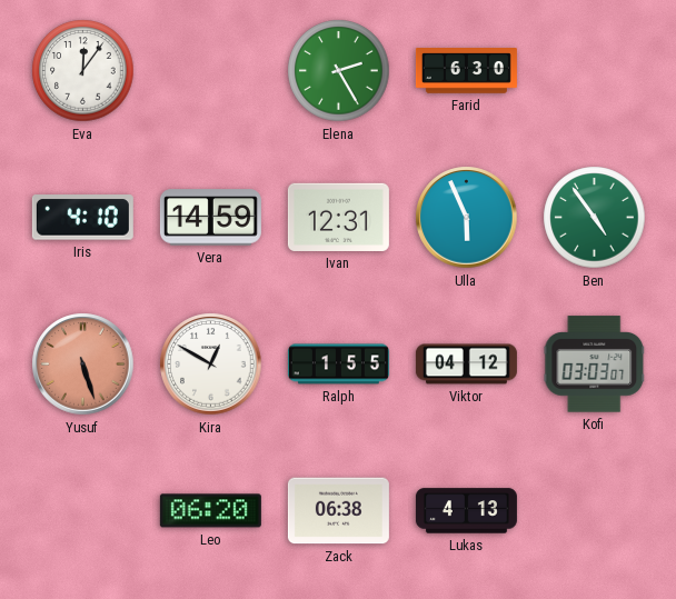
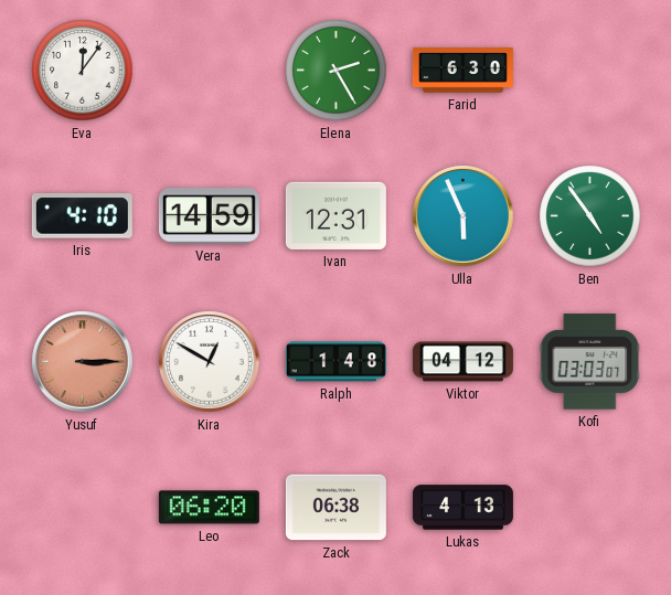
Yusuf: 5:27 -> 3:15
Ralph: 1:55 -> 1:48
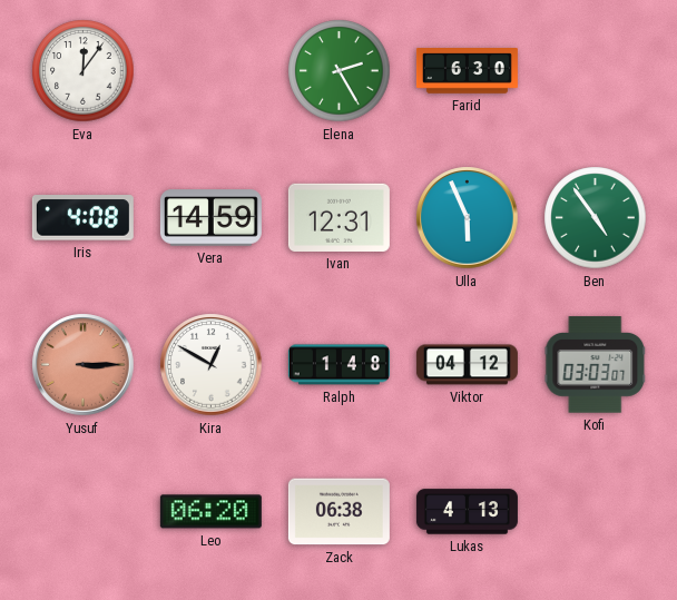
Iris: 4:10 -> 4:08
